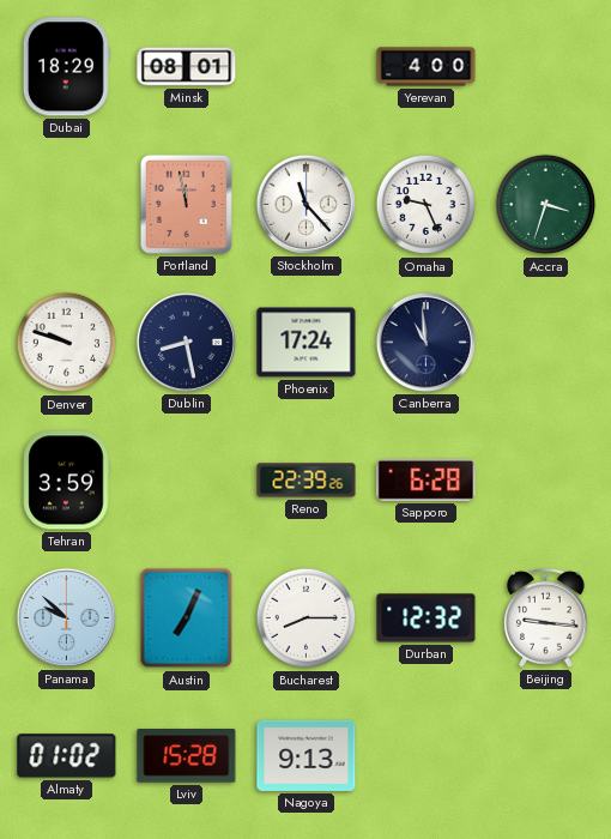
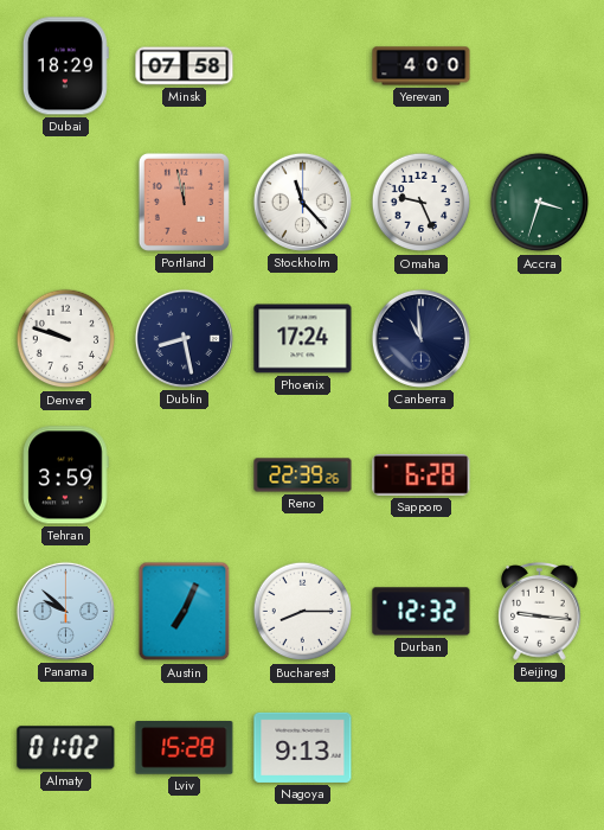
Minsk: 08:01 -> 07:58
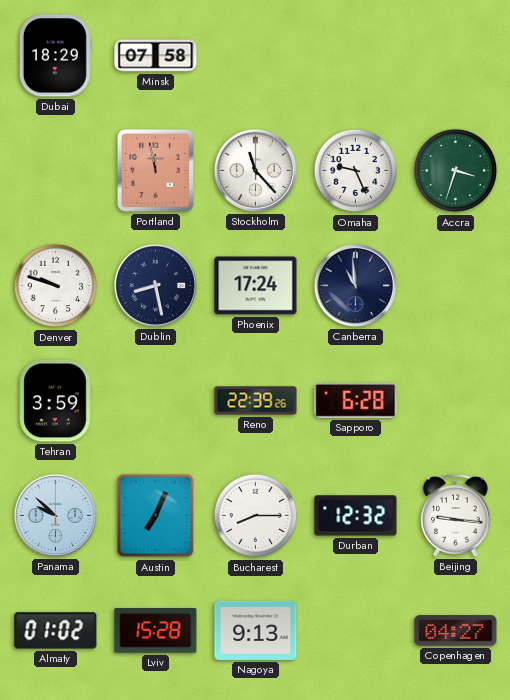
Yerevan: 4:00 -> none
Copenhagen: none -> 04:27
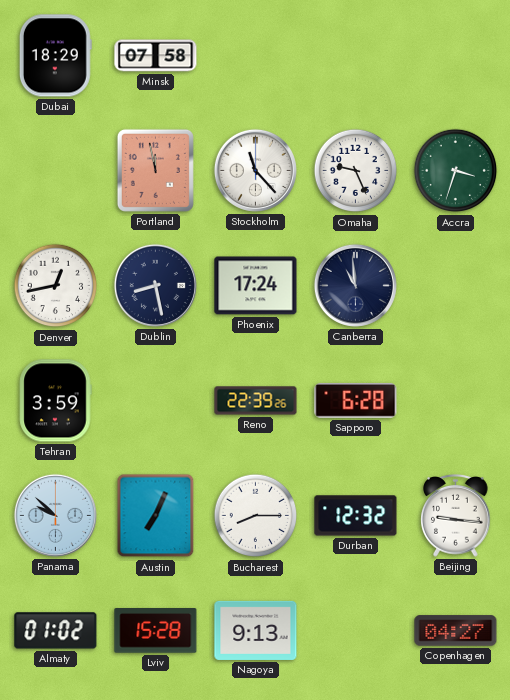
Denver: 9:48 -> 12:43
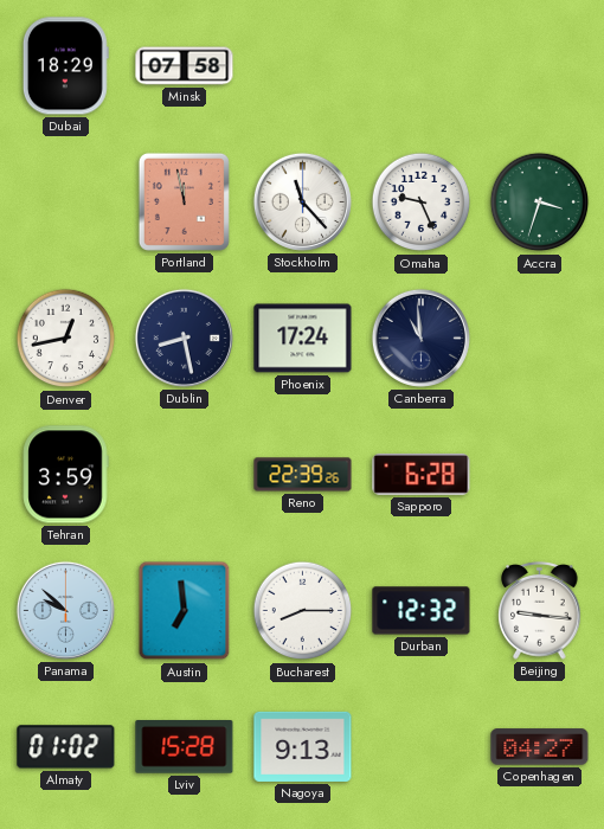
Austin: 7:04 -> 6:59
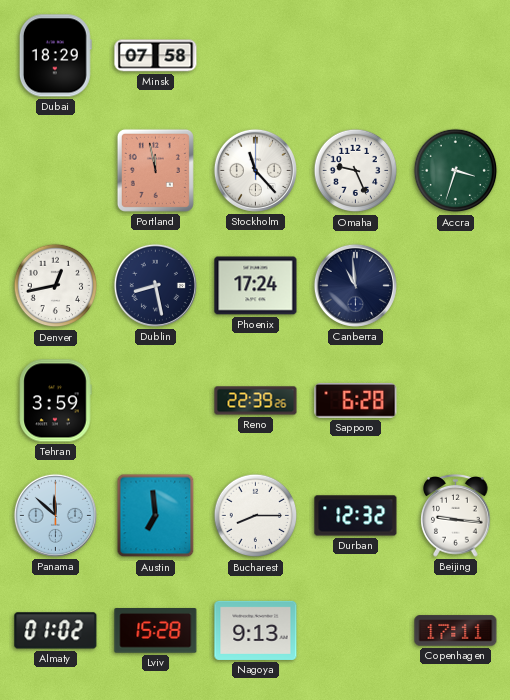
Panama: 9:52 -> 11:52
Copenhagen: 04:27 -> 17:11
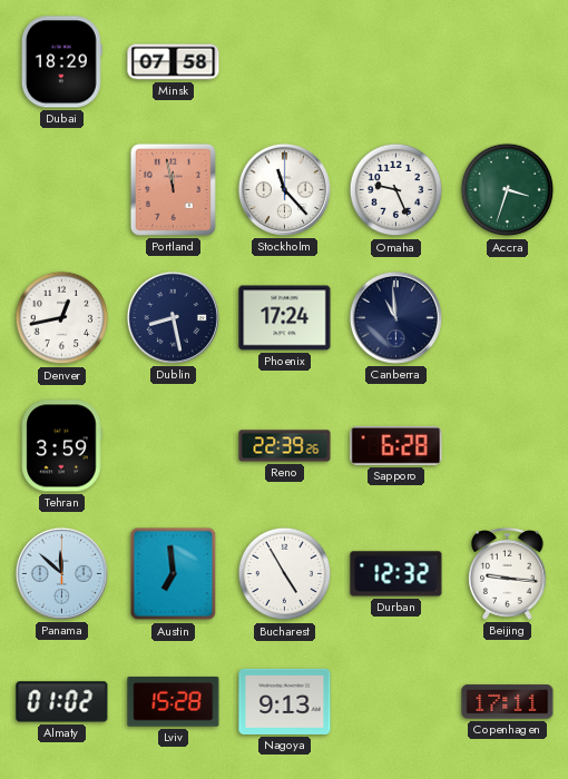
Bucharest: 8:15 -> 4:55
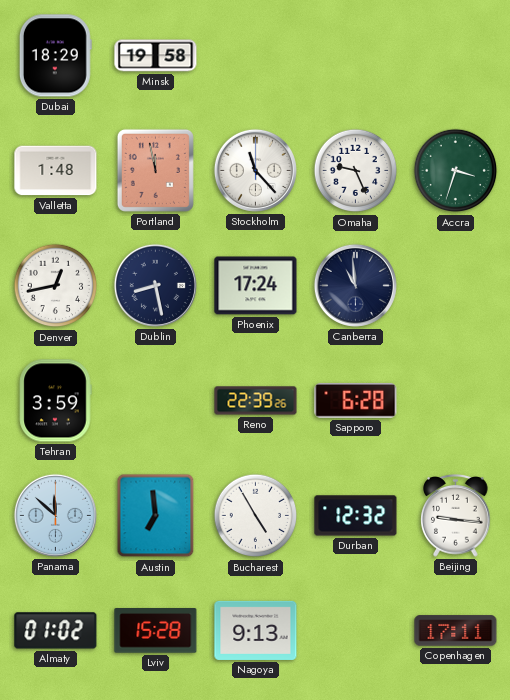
Minsk: 07:58 -> 19:58
Valletta: none -> 1:48
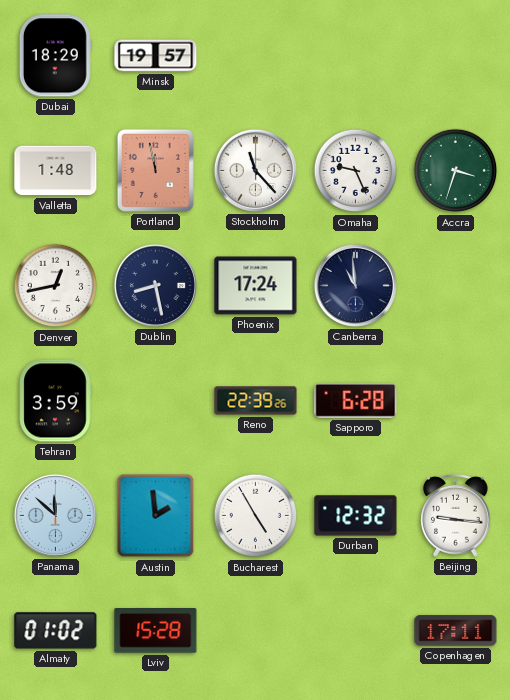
Minsk: 19:58 -> 19:57
Austin: 6:59 -> 1:59
Nagoya: 9:13 -> none
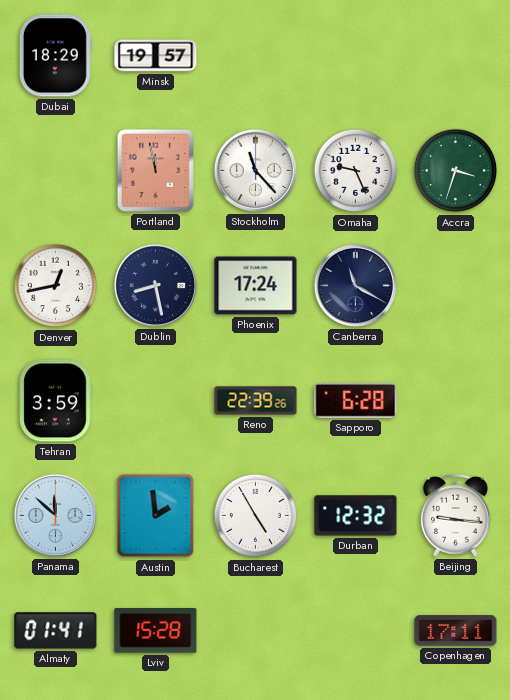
Valletta: 1:48 -> none
Canberra: 10:59 -> 11:20
Almaty: 01:02 -> 01:41
